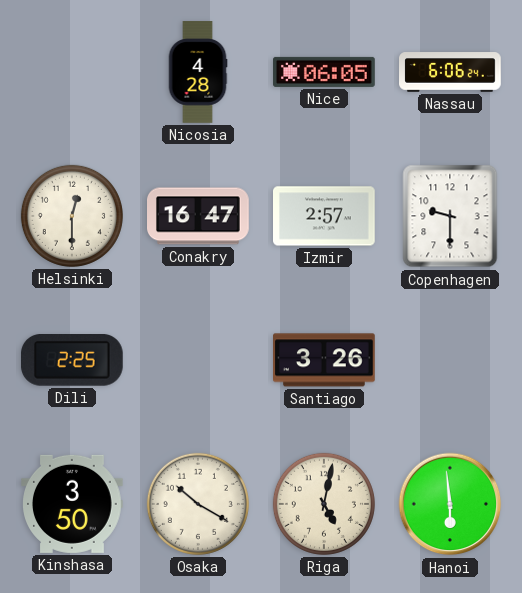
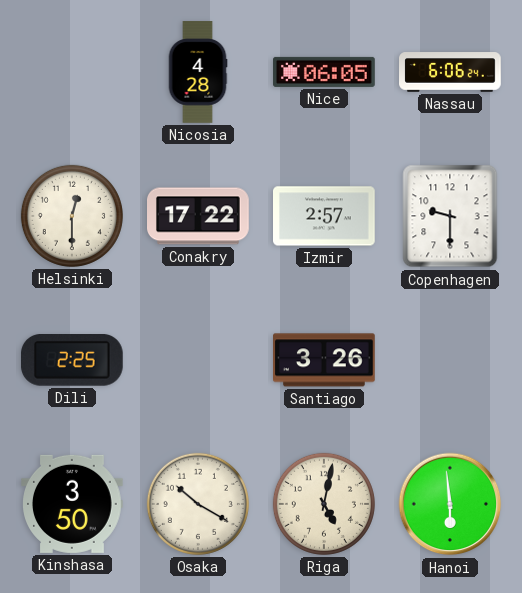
Conakry: 16:47 -> 17:22
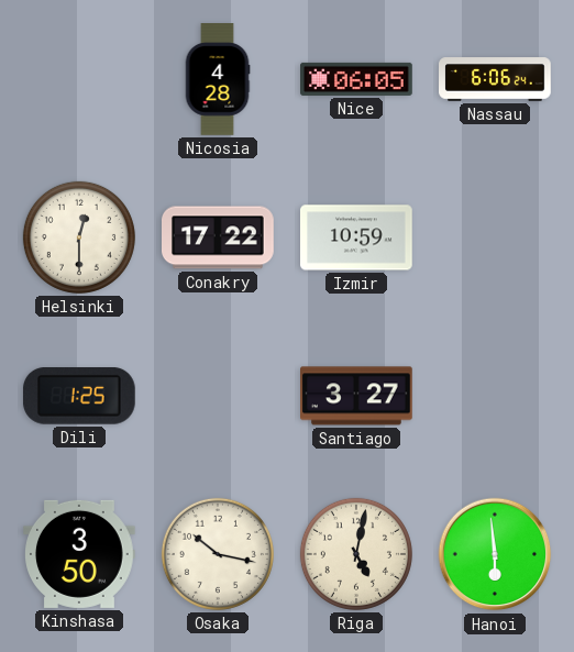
Izmir: 2:57 -> 10:59
Copenhagen: 9:30 -> none
Dili: 2:25 -> 1:25
Santiago: 3:26 -> 3:27
Osaka: 10:20 -> 10:17
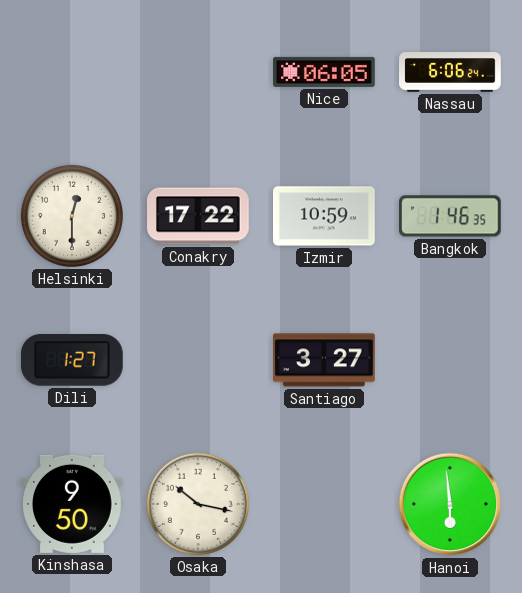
Nicosia: 4:28 -> none
Bangkok: none -> 1:46
Dili: 1:25 -> 1:27
Kinshasa: 3:50 -> 9:50
Riga: 5:02 -> none
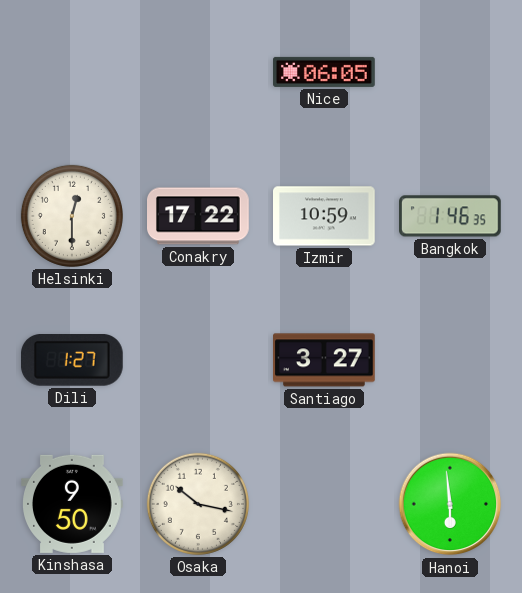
Nassau: 6:06 -> none
